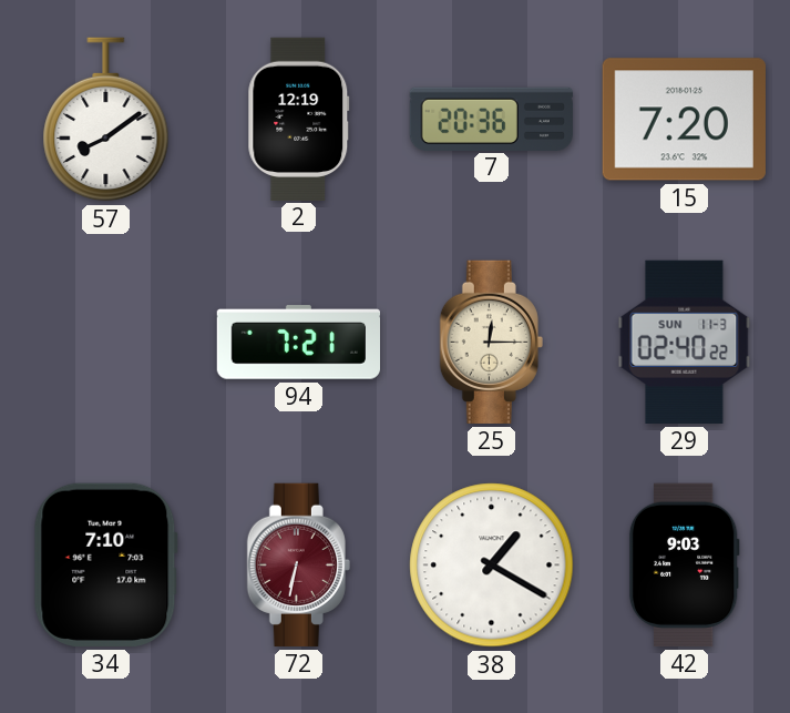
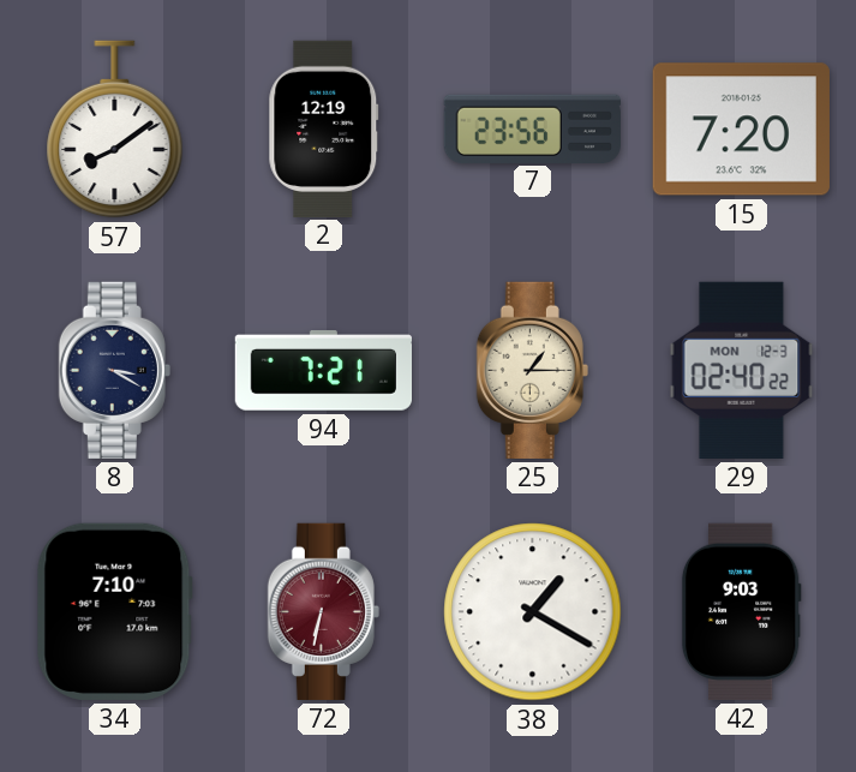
7: 20:36 -> 23:56
8: none -> 3:20
25: 12:15 -> 1:15
29 date: SUN 11-3 -> MON 12-3
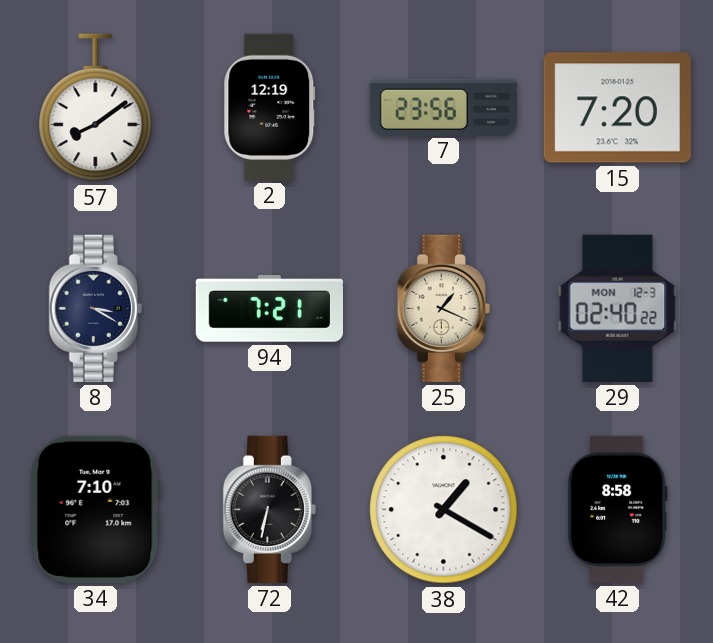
25: 1:15 -> 1:19
72 dial: burgundy -> black
42: 9:03 -> 8:58
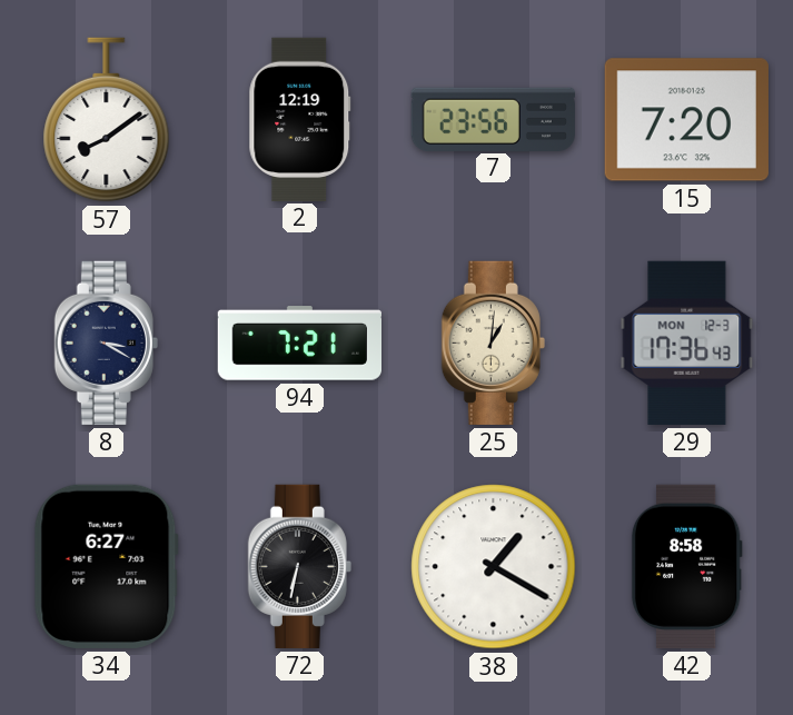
25: 1:19 -> 1:01
29: 02:40 -> 17:36
34: 7:10 -> 6:27
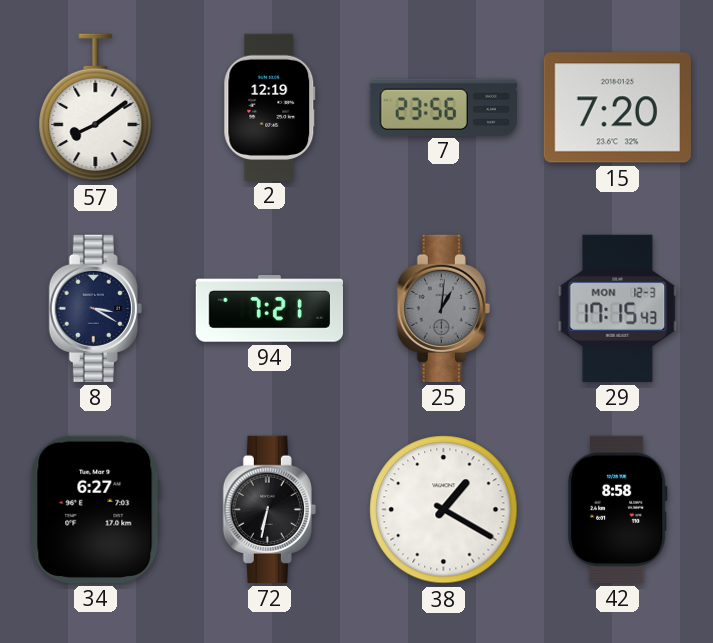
25 dial: cream -> grey
29: 17:36 -> 17:15
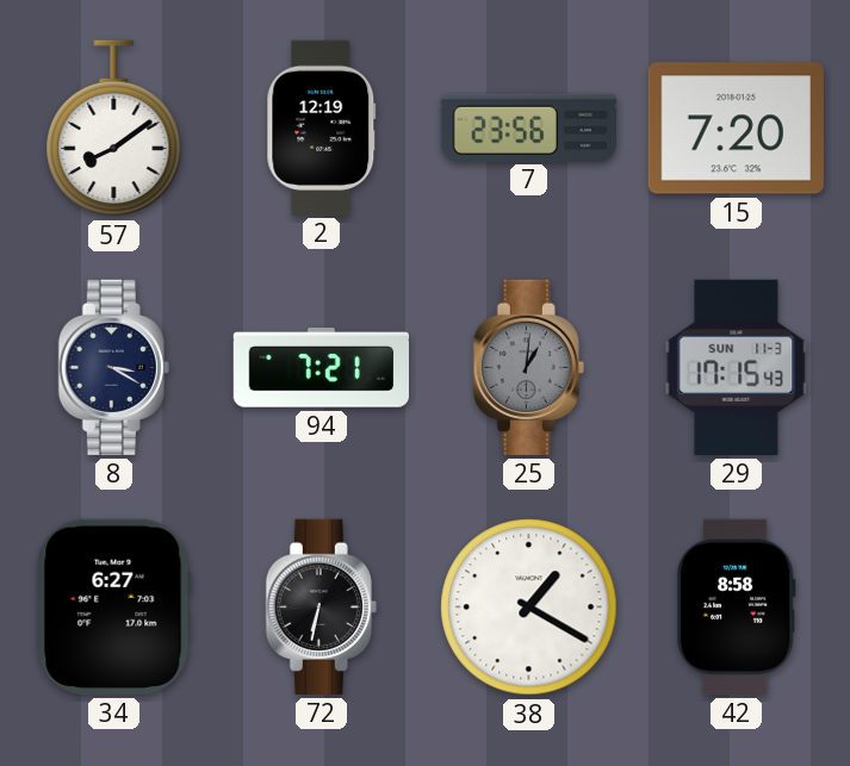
29 date: MON 12-3 -> SUN 11-3
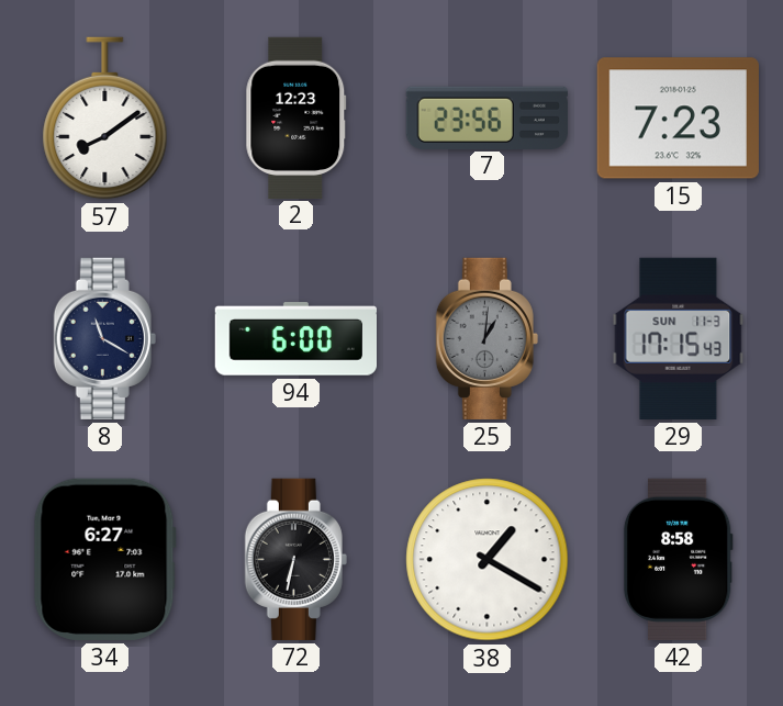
2: 12:19 -> 12:23
15: 7:20 -> 7:23
8: 3:20 -> 11:20
94: 7:21 -> 6:00
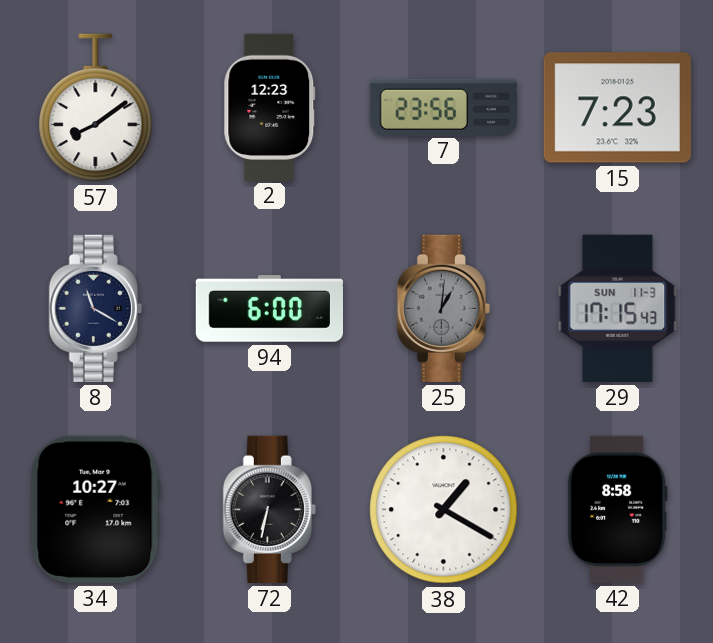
34: 6:27 -> 10:27
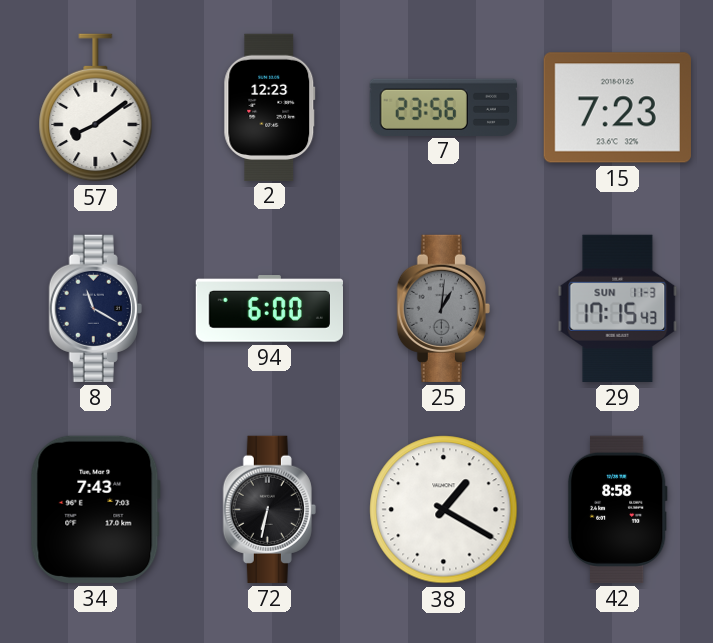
34: 10:27 -> 7:43
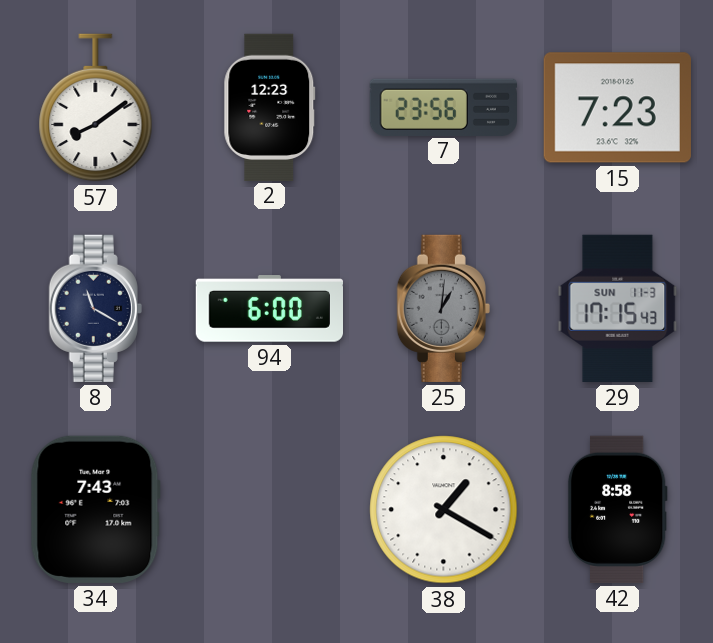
72: 6:32 -> none
